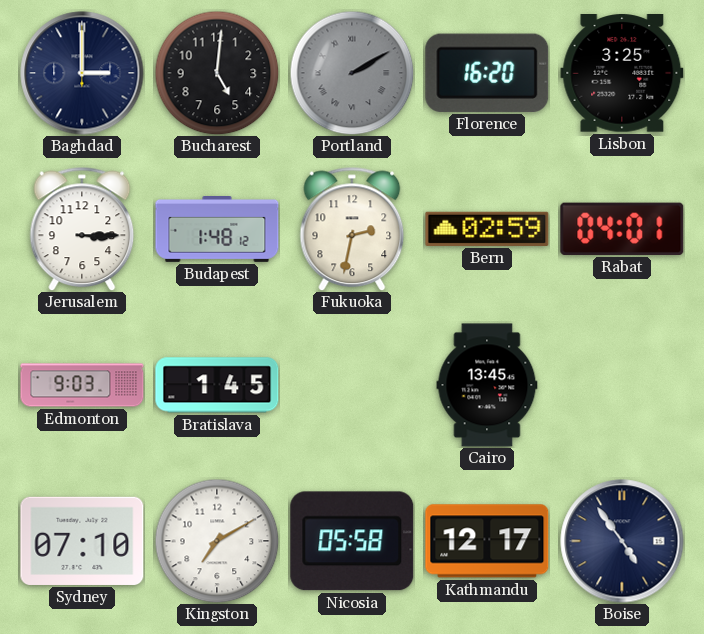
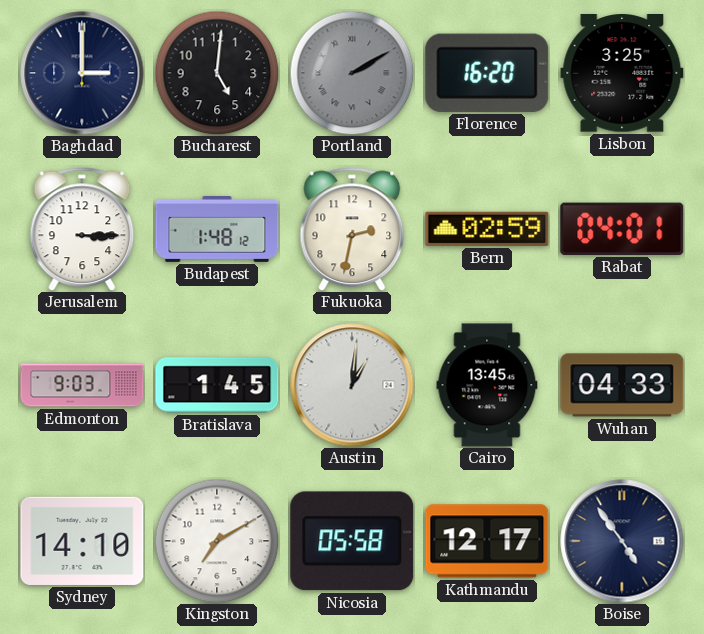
Austin: none -> 1:01
Wuhan: none -> 04:33
Sydney: 07:10 -> 14:10
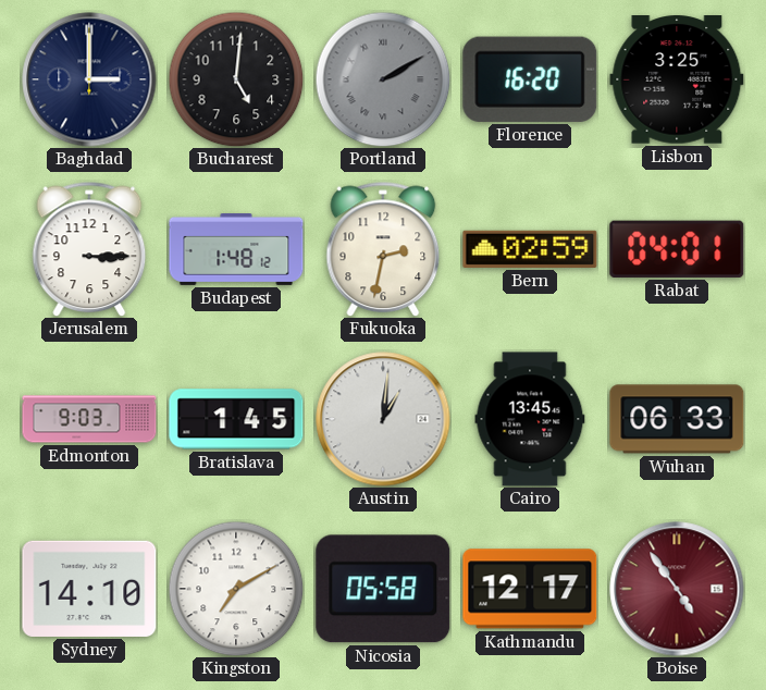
Wuhan: 04:33 -> 06:33
Boise dial: navy -> burgundy
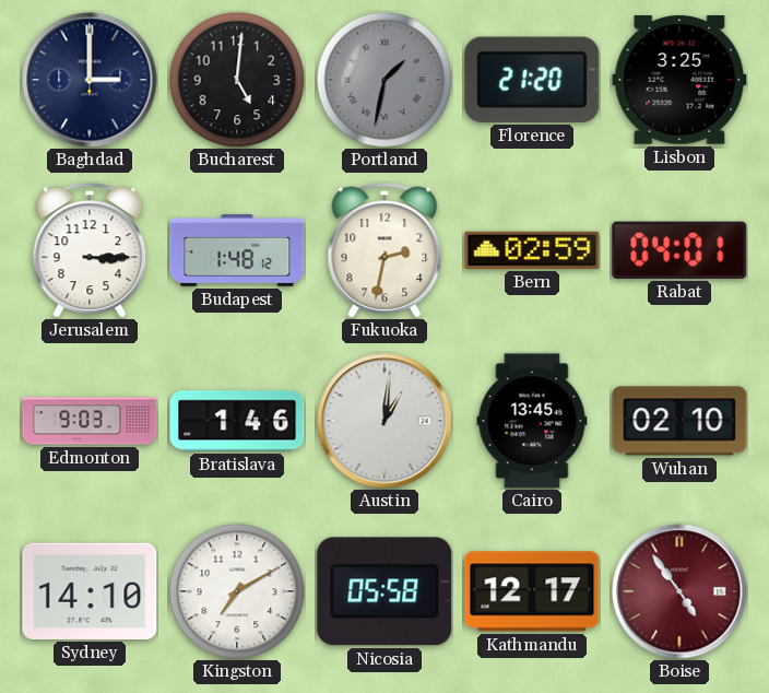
Portland: 2:10 -> 1:32
Florence: 16:20 -> 21:20
Bratislava: 1:45 -> 1:46
Wuhan: 06:33 -> 02:10
